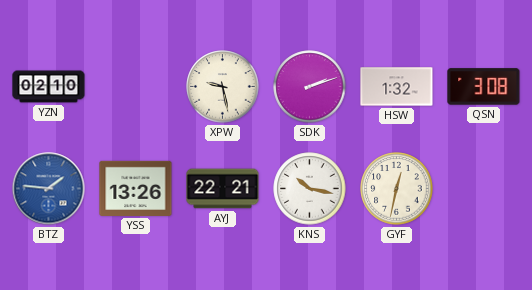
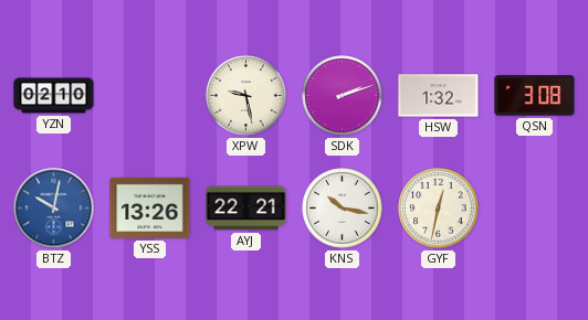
BTZ: 1:46 -> 10:02
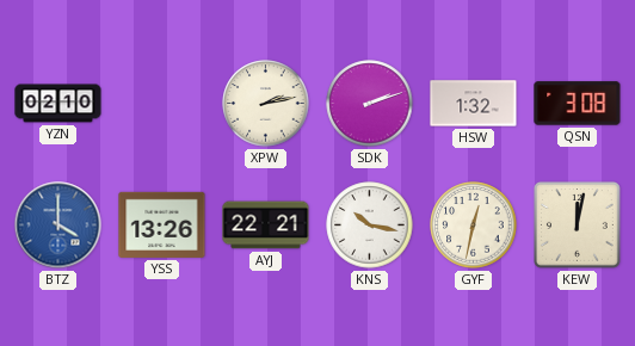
XPW: 9:28 -> 2:13
BTZ: 10:02 -> 4:00
KEW: none -> 12:02
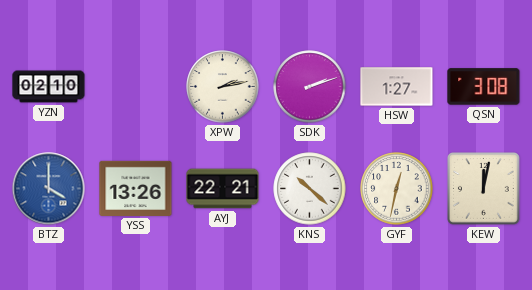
HSW: 1:32 -> 1:27
KNS: 10:17 -> 10:22
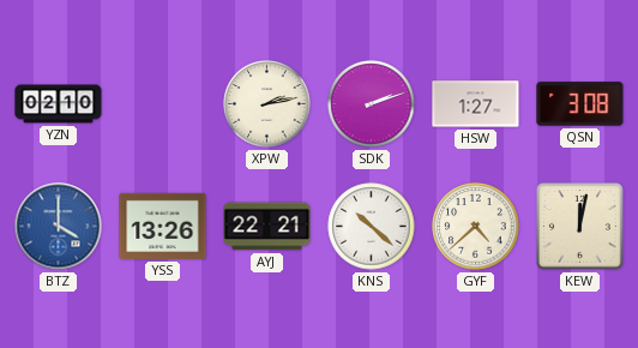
GYF: 12:32 -> 4:38
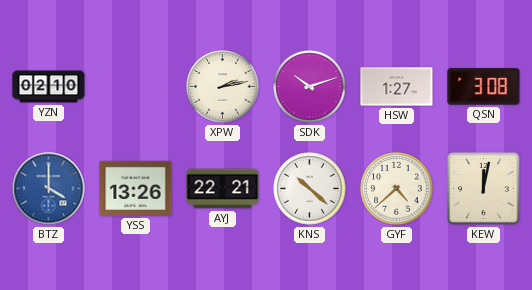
SDK: 2:12 -> 10:12
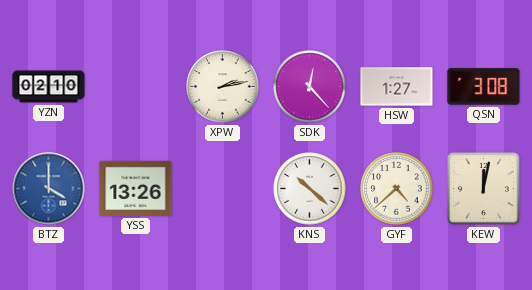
SDK: 10:12 -> 12:23
AYJ: 22:21 -> none
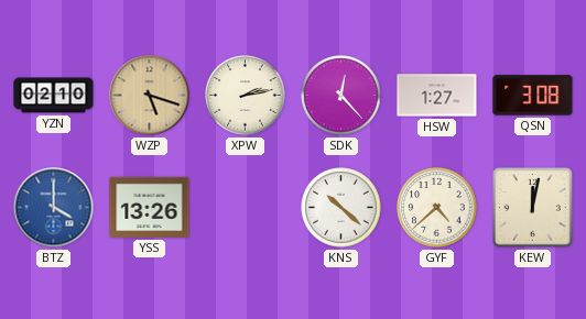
WZP: none -> 5:18
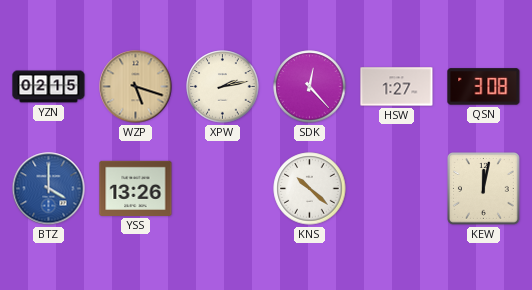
YZN: 02:10 -> 02:15
GYF: 4:38 -> none
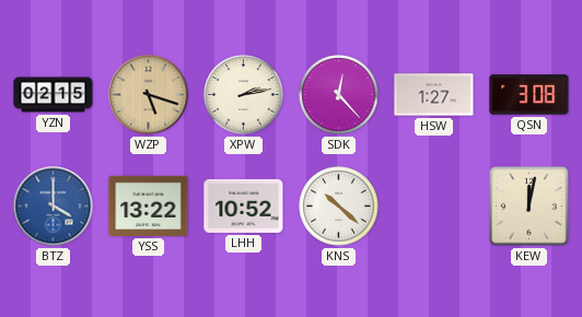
YSS: 13:26 -> 13:22
LHH: none -> 10:52
